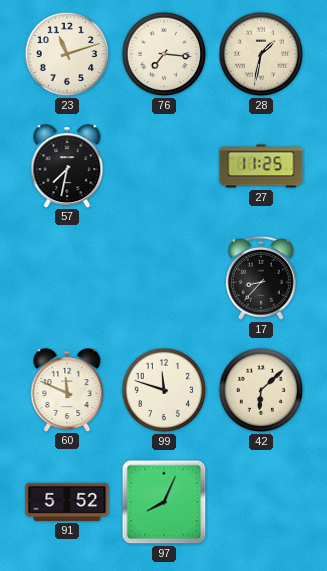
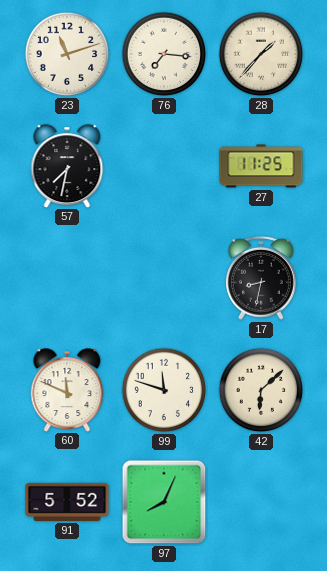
28: 1:32 -> 1:37
17: 8:37 -> 8:32
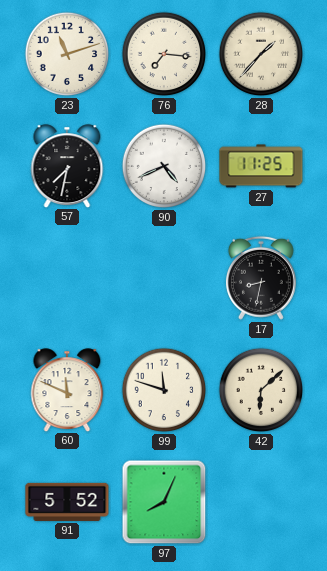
90: none -> 4:41
